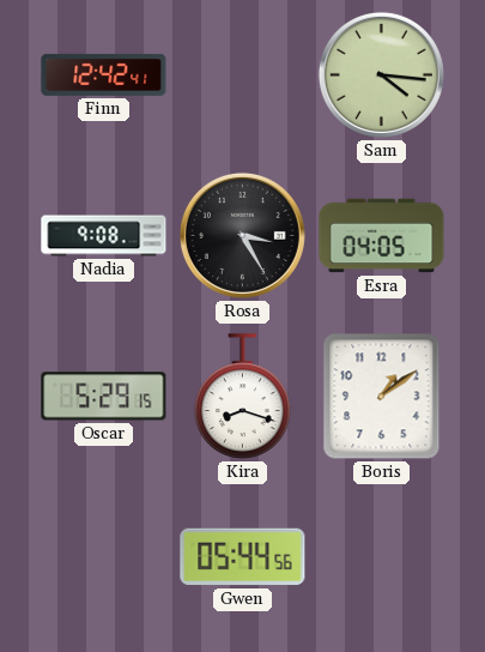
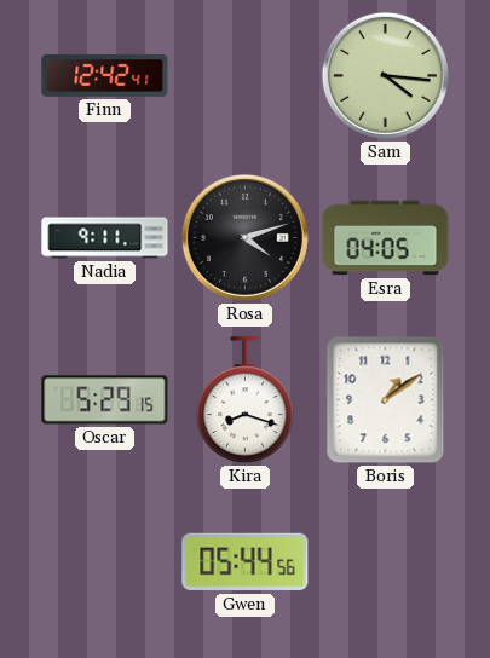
Nadia: 9:08 -> 9:11
Rosa: 3:25 -> 4:12
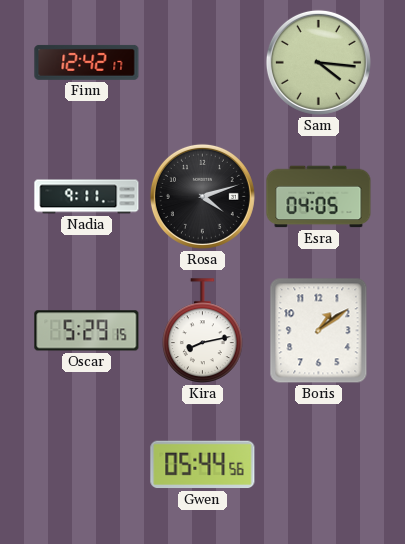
Finn: 12:42:41 -> 12:42:17
Kira: 8:18 -> 8:13
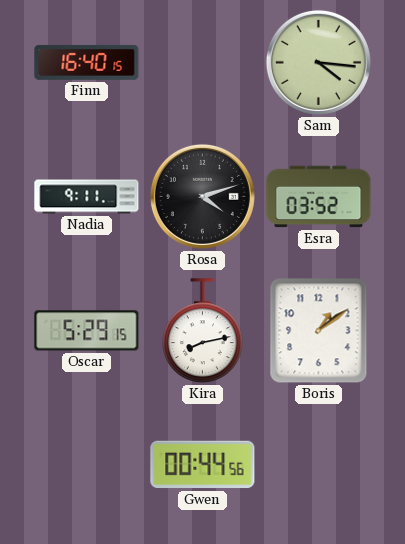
Finn: 12:42 -> 16:40
Esra: 04:05 -> 03:52
Gwen: 05:44 -> 00:44
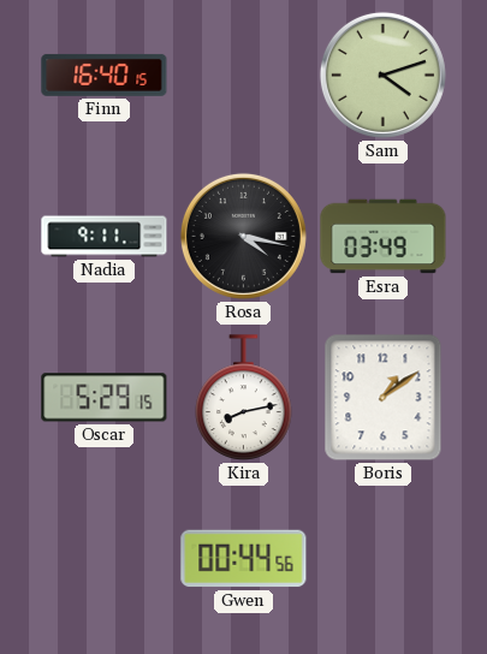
Sam: 4:16 -> 4:12
Rosa: 4:12 -> 4:17
Esra: 03:52 -> 03:49
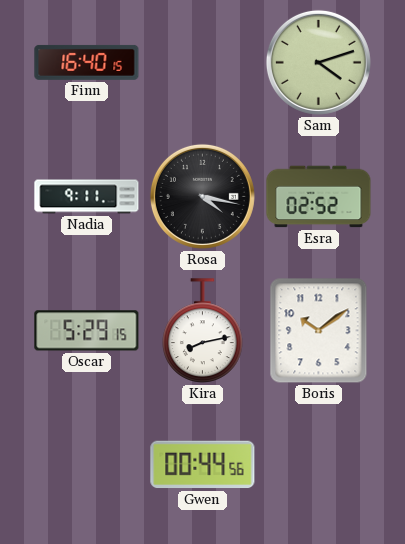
Esra: 03:49 -> 02:52
Boris: 1:09 -> 10:09
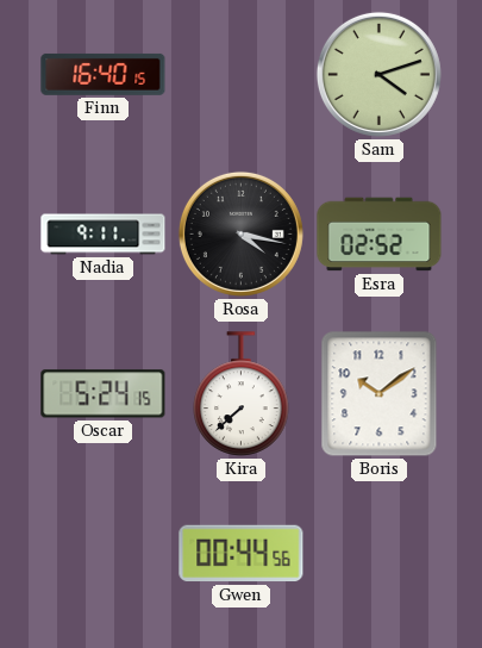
Oscar: 5:29 -> 5:24
Kira: 8:13 -> 7:38
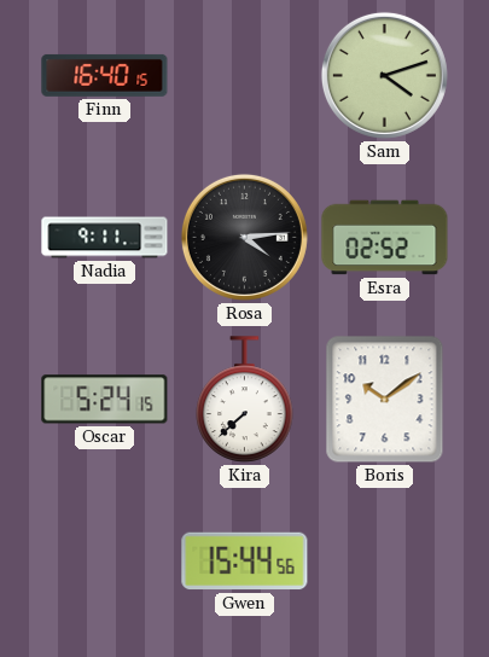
Rosa: 4:17 -> 4:14
Gwen: 00:44 -> 15:44
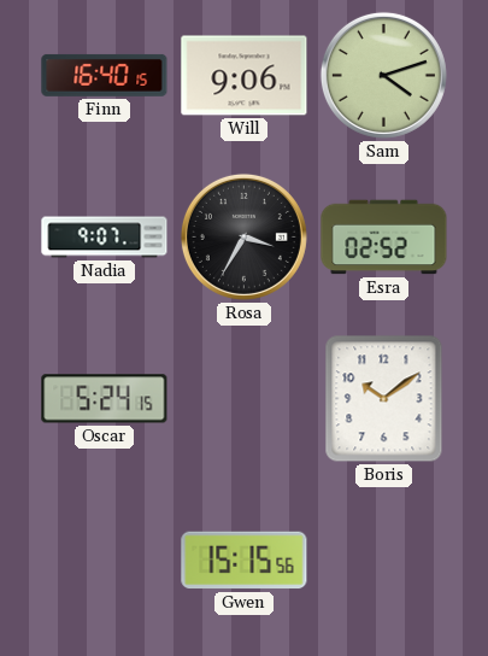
Will: none -> 9:06
Nadia: 9:11 -> 9:07
Rosa: 4:14 -> 3:35
Kira: 7:38 -> none
Gwen: 15:44 -> 15:15
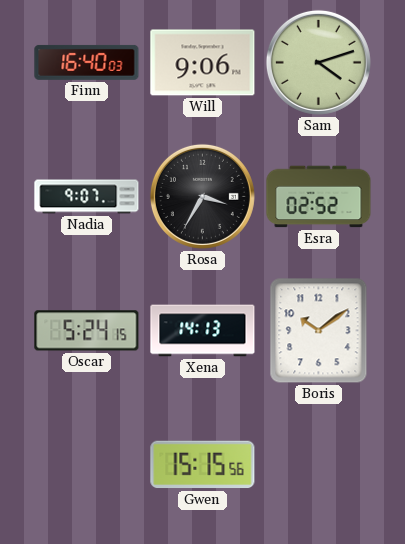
Finn: 16:40:15 -> 16:40:03
Xena: none -> 14:13
